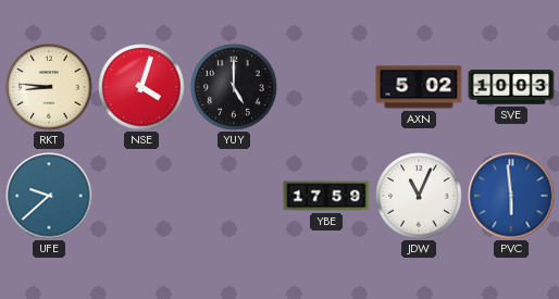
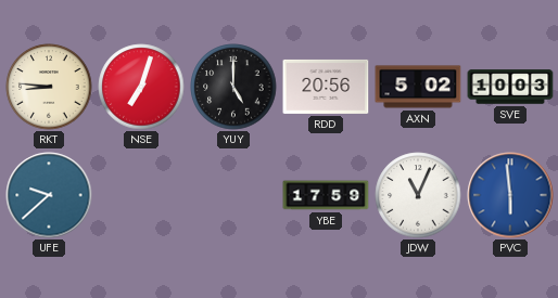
NSE: 4:03 -> 7:03
RDD: none -> 20:56
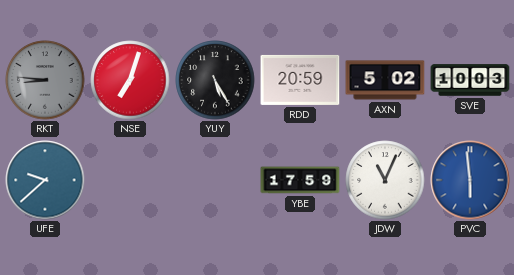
RKT dial: cream -> grey
YUY: 5:00 -> 5:25
RDD: 20:56 -> 20:59
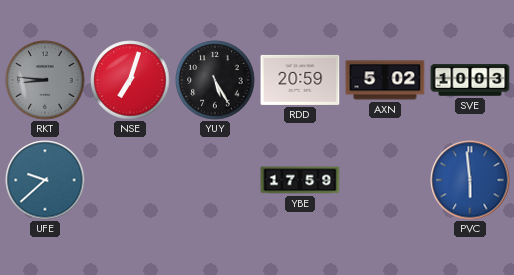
JDW: 11:04 -> none
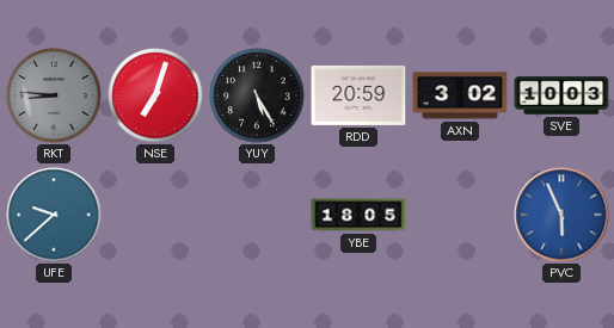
AXN: 5:02 -> 3:02
YBE: 17:59 -> 18:05
PVC: 5:59 -> 5:56
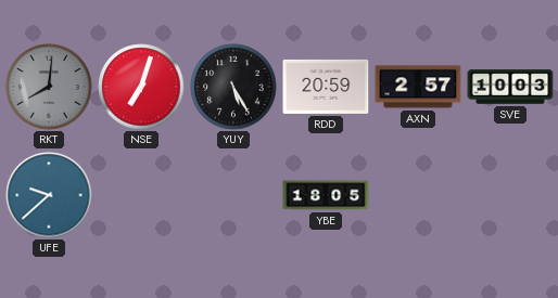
RKT: 8:46 -> 8:01
AXN: 3:02 -> 2:57
PVC: 5:56 -> none
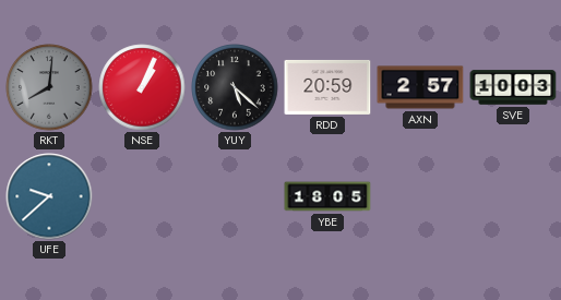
NSE: 7:03 -> 1:04
YUY: 5:25 -> 5:22
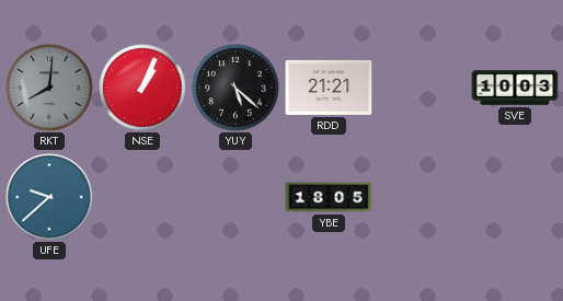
RDD: 20:59 -> 21:21
AXN: 2:57 -> none
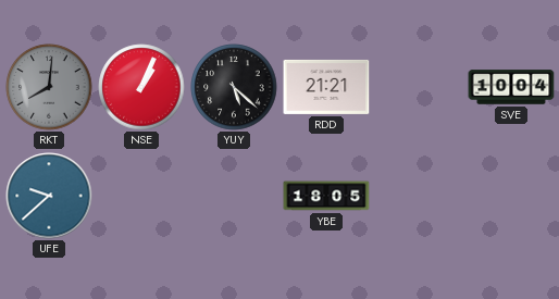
SVE: 10:03 -> 10:04
